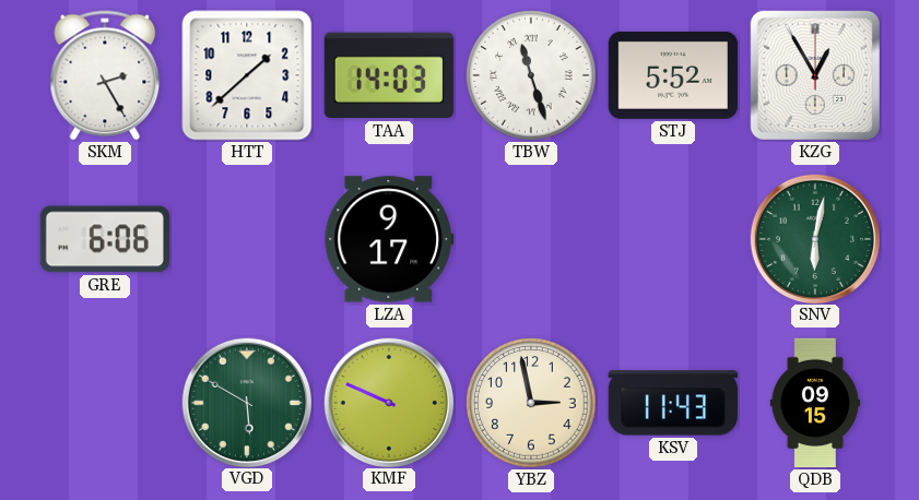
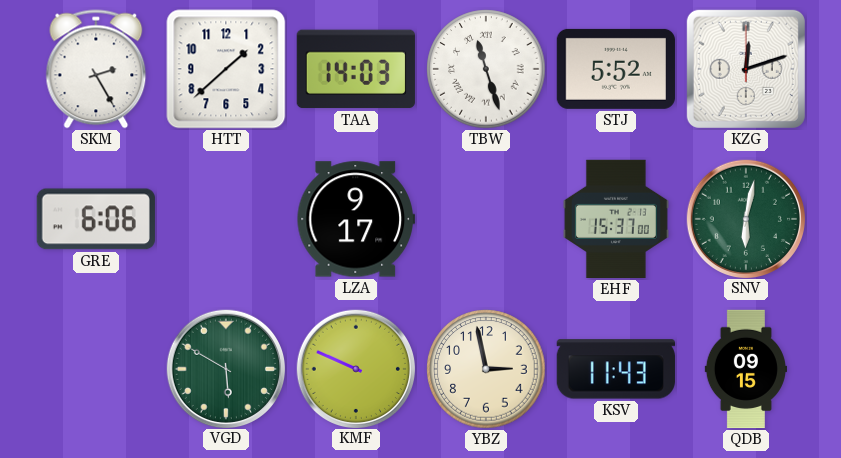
KZG: 12:55 -> 12:12
EHF: none -> 15:37
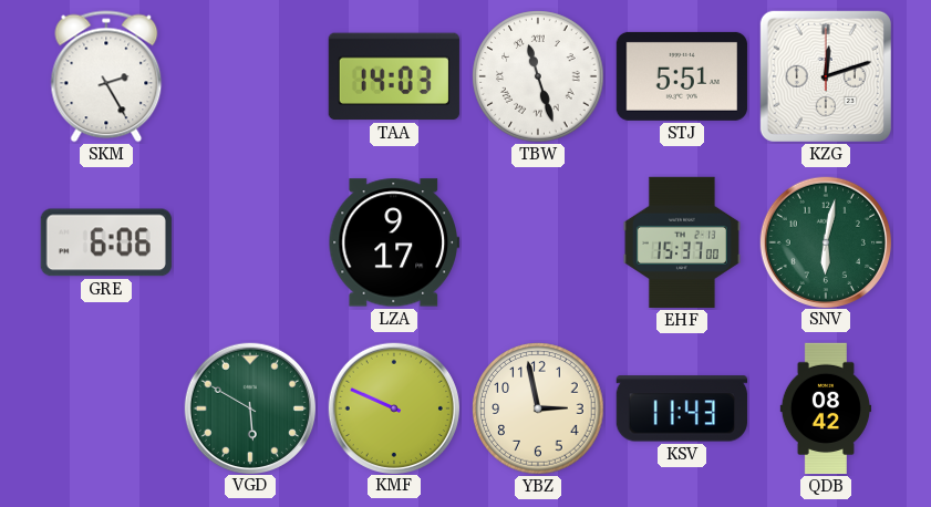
HTT: 1:38 -> none
STJ: 5:52 -> 5:51
QDB: 09:15 -> 08:42
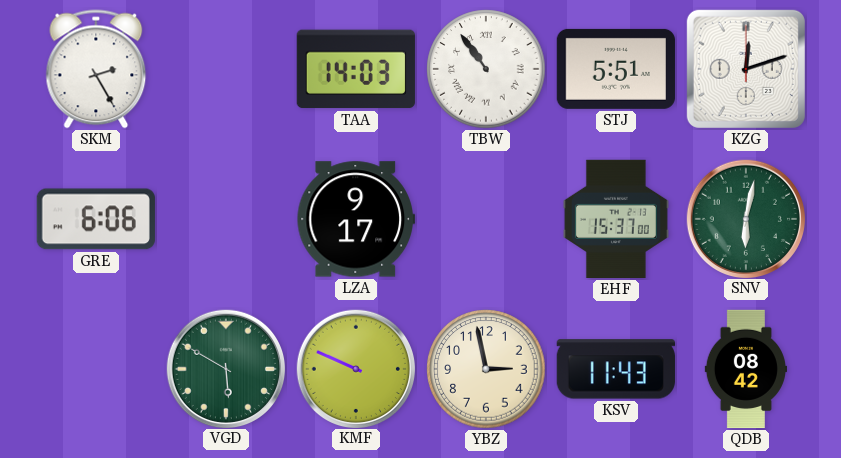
TBW: 11:27 -> 10:54
